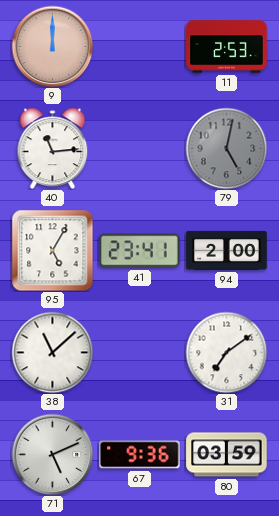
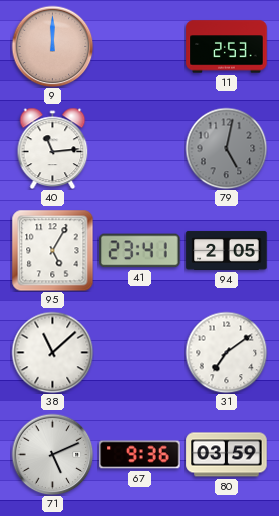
94: 2:00 -> 2:05
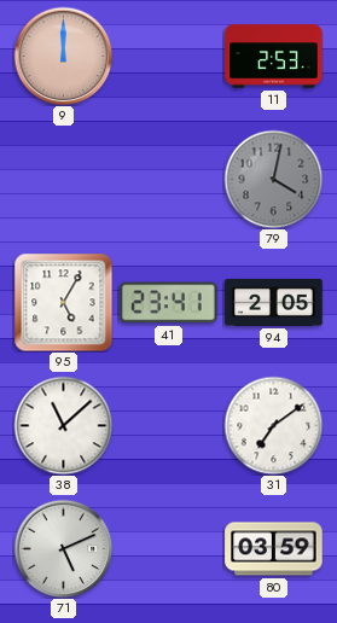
40: 11:14 -> none
79: 5:02 -> 4:02
67: 9:36 -> none
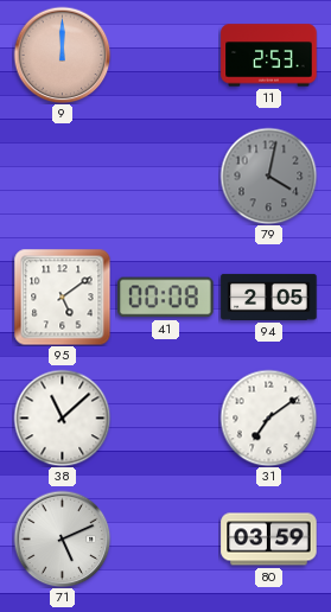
95: 5:05 -> 5:09
41: 23:41 -> 00:08
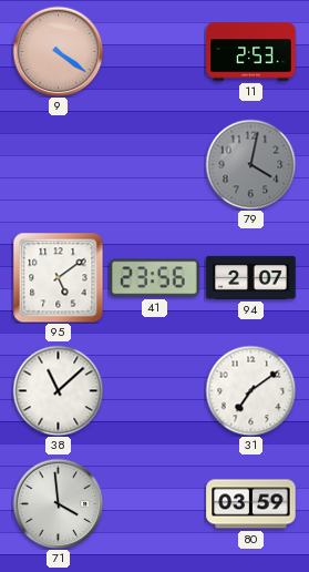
9: 12:00 -> 4:21
41: 00:08 -> 23:56
94: 2:05 -> 2:07
71: 5:11 -> 3:59
